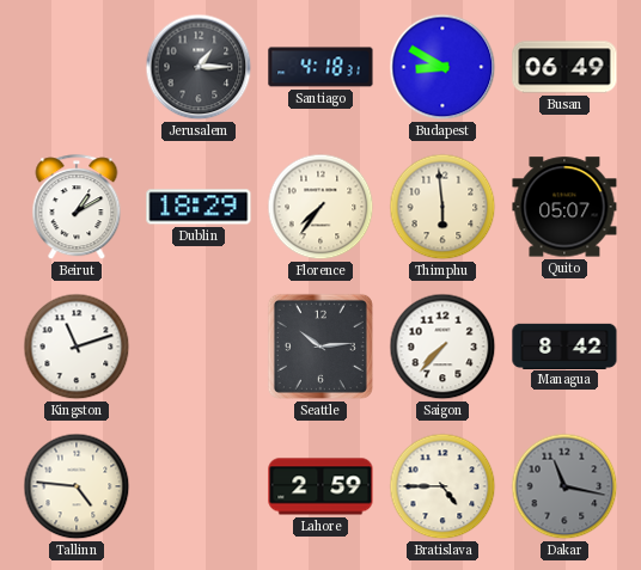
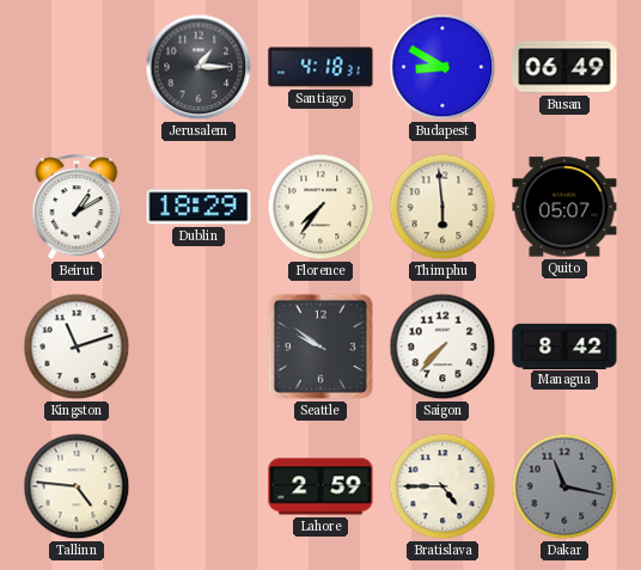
Seattle: 10:14 -> 9:51
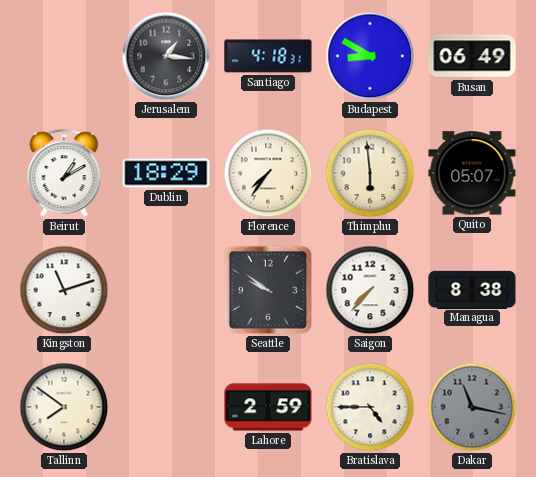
Jerusalem: 1:15 -> 1:16
Managua: 8:42 -> 8:38
Tallinn: 4:46 -> 7:51
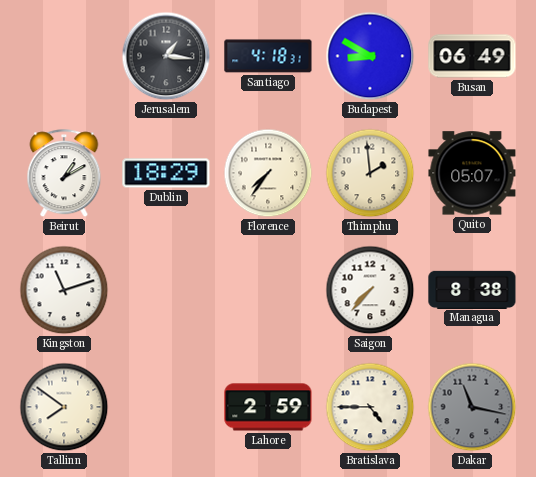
Thimphu: 5:59 -> 1:59
Seattle: 9:51 -> none
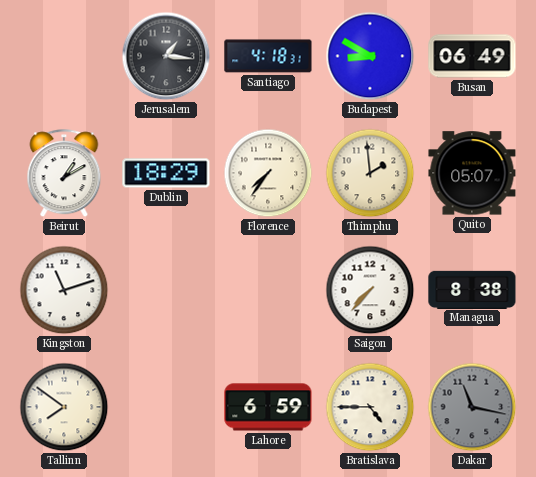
Lahore: 2:59 -> 6:59
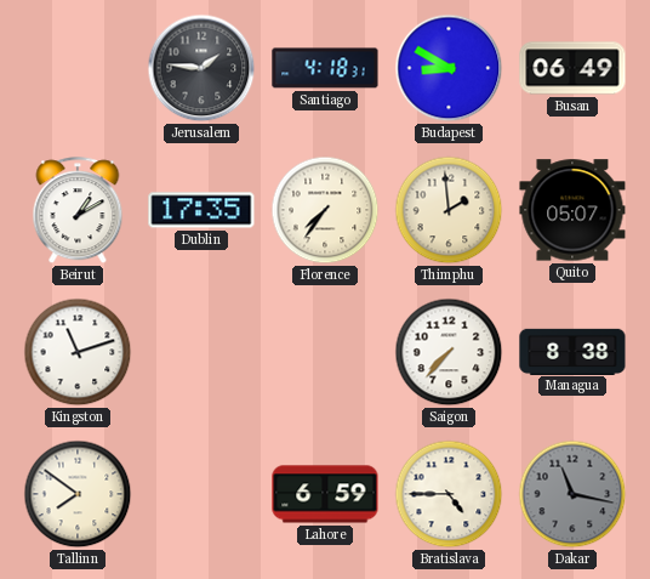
Jerusalem: 1:16 -> 1:46
Dublin: 18:29 -> 17:35
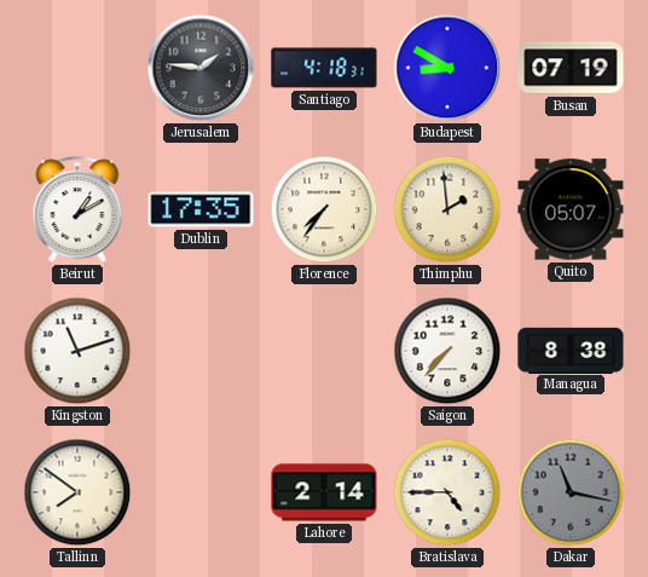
Busan: 06:49 -> 07:19
Lahore: 6:59 -> 2:14
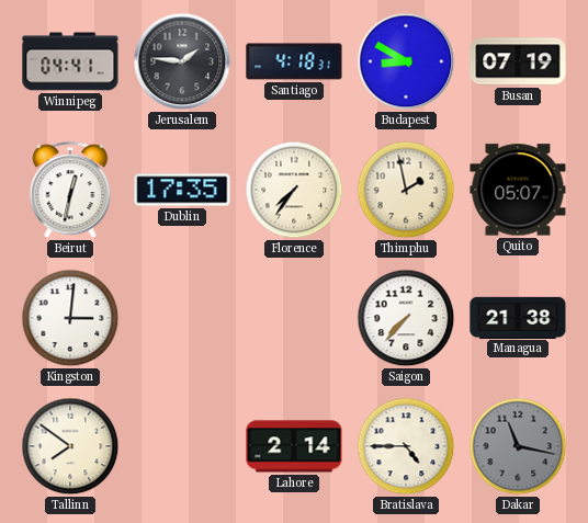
Winnipeg: none -> 04:41
Beirut: 1:10 -> 12:32
Thimphu: 1:59 -> 1:58
Kingston: 11:12 -> 3:01
Managua: 8:38 -> 21:38
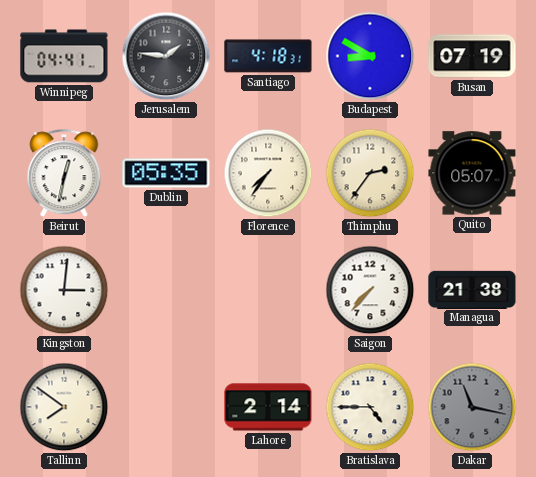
Dublin: 17:35 -> 05:35
Thimphu: 1:58 -> 2:36
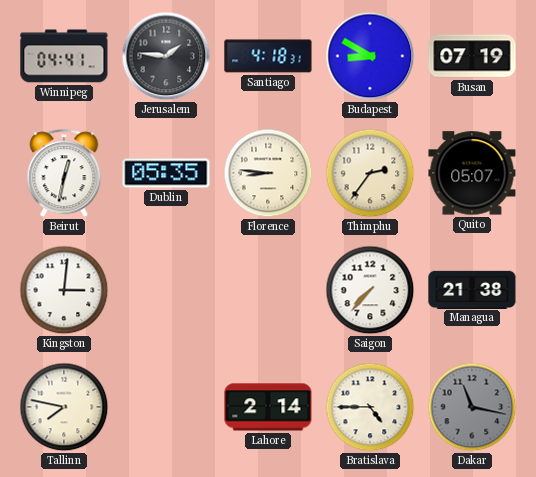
Florence: 7:36 -> 8:46
Tallinn: 7:51 -> 7:47
